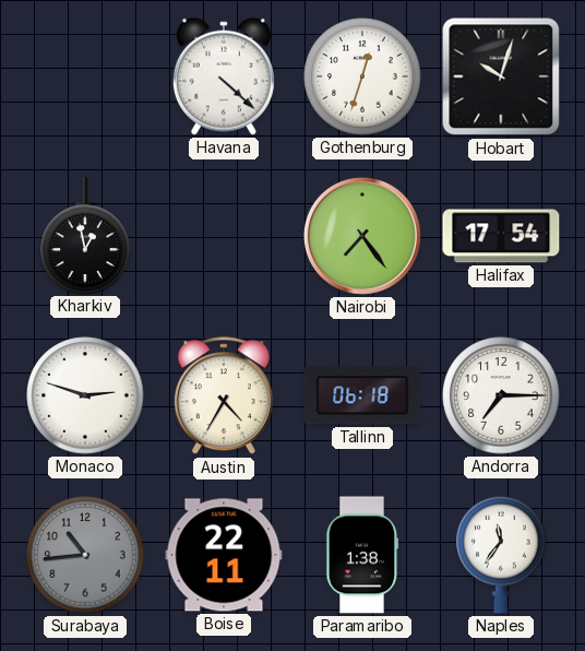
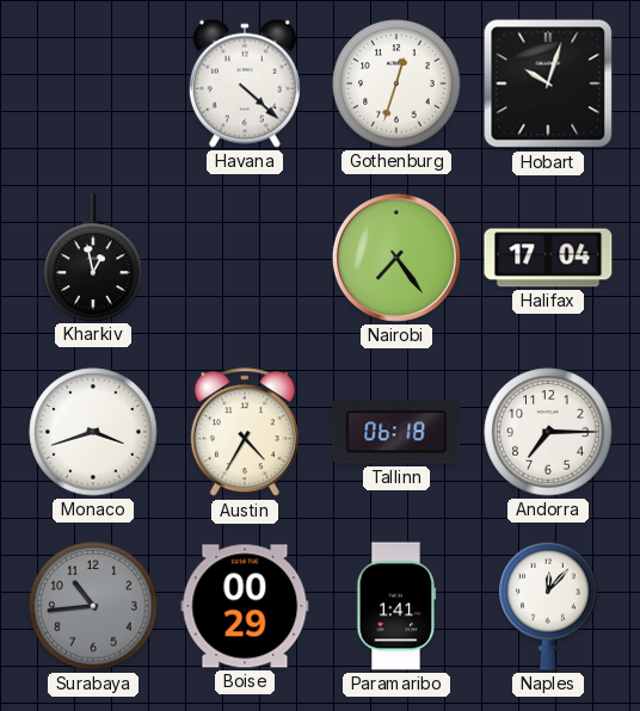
Halifax: 17:54 -> 17:04
Monaco: 2:48 -> 3:42
Boise: 22:11 -> 00:29
Paramaribo: 1:38 -> 1:41
Naples: 11:36 -> 12:07
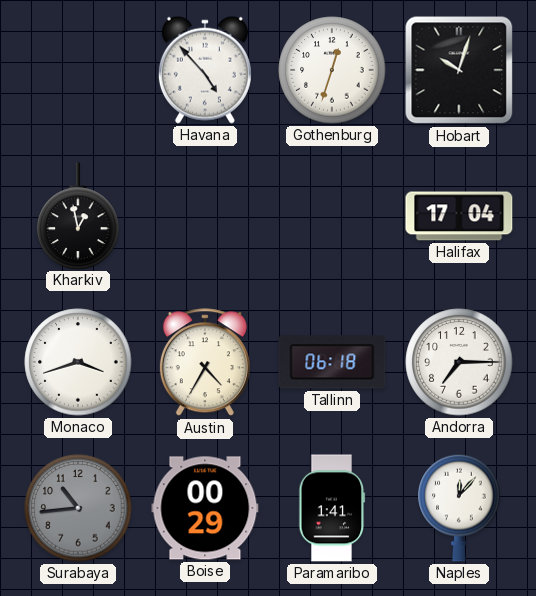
Havana: 4:22 -> 4:53
Nairobi: 7:24 -> none
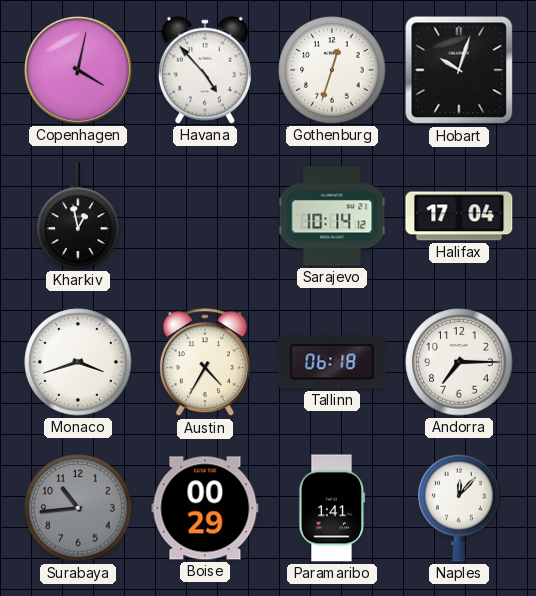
Copenhagen: none -> 4:02
Sarajevo: none -> 10:14
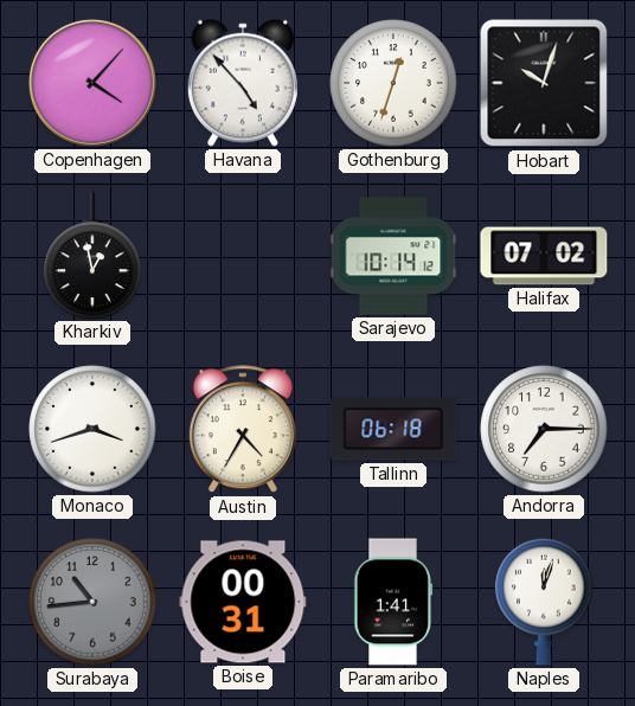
Copenhagen: 4:02 -> 4:07
Halifax: 17:04 -> 07:02
Boise: 00:29 -> 00:31
Naples: 12:07 -> 12:03
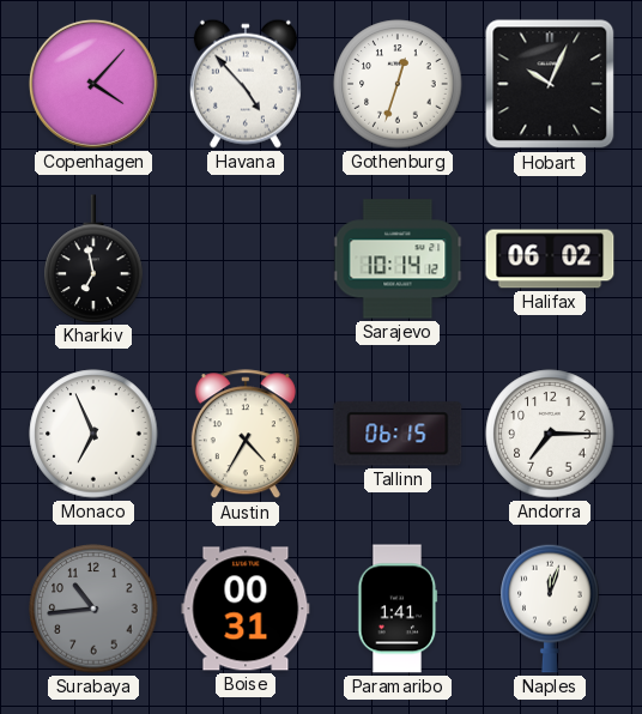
Hobart: 10:03 -> 10:04
Kharkiv: 12:58 -> 6:58
Halifax: 07:02 -> 06:02
Monaco: 3:42 -> 6:56
Tallinn: 06:18 -> 06:15
